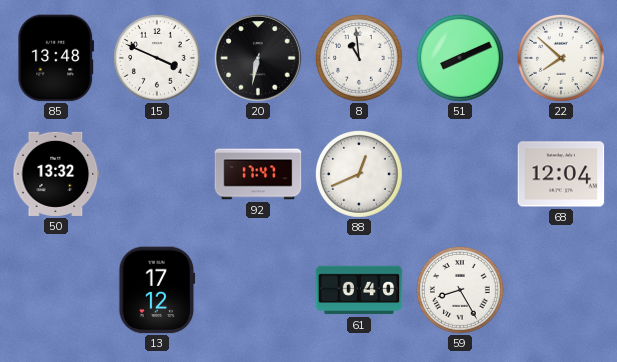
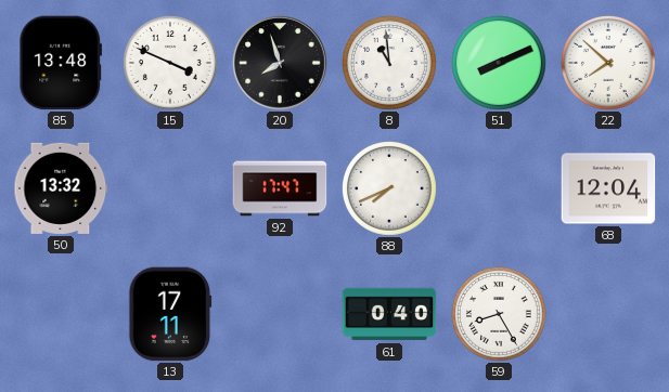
20: 6:32 -> 7:57
88: 12:41 -> 7:41
13: 17:12 -> 17:11
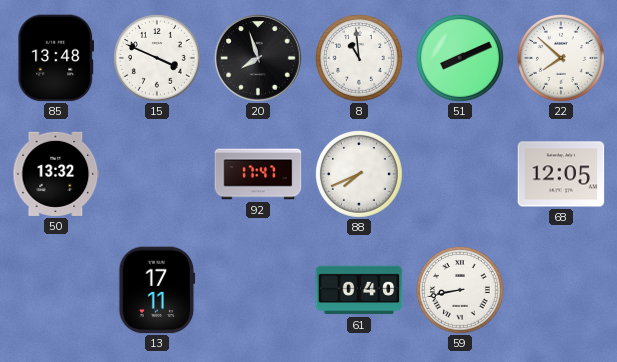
68: 12:04 -> 12:05
59: 8:25 -> 8:43
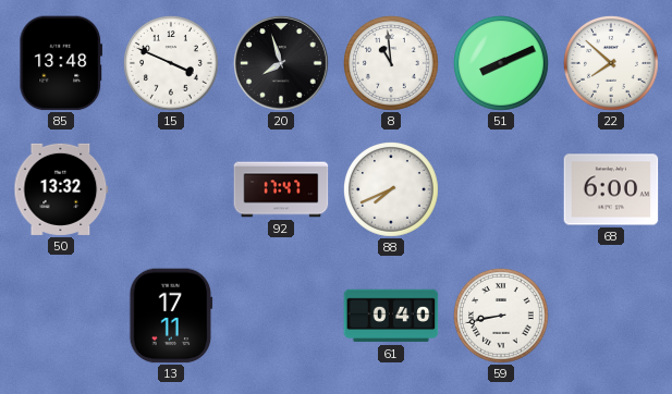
68: 12:05 -> 6:00
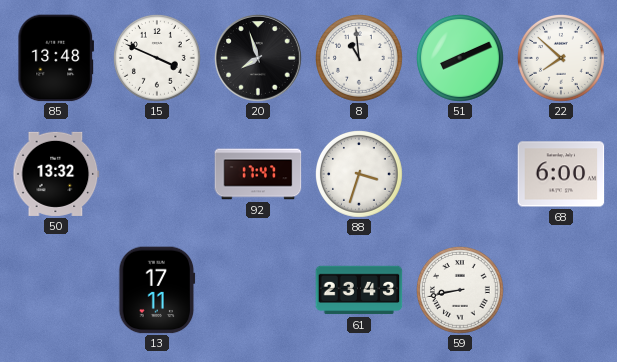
88: 7:41 -> 3:33
61: 0:40 -> 23:43
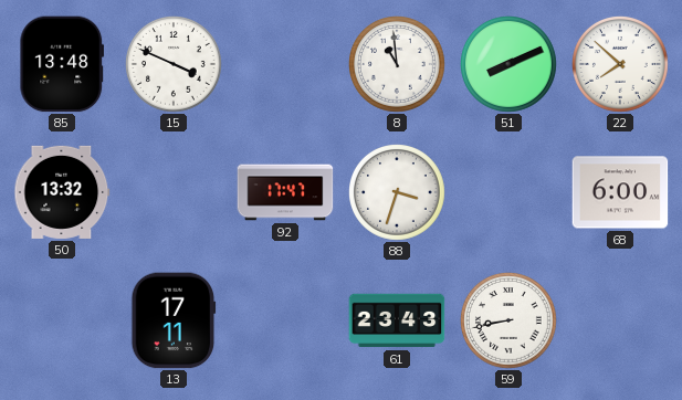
20: 7:57 -> none
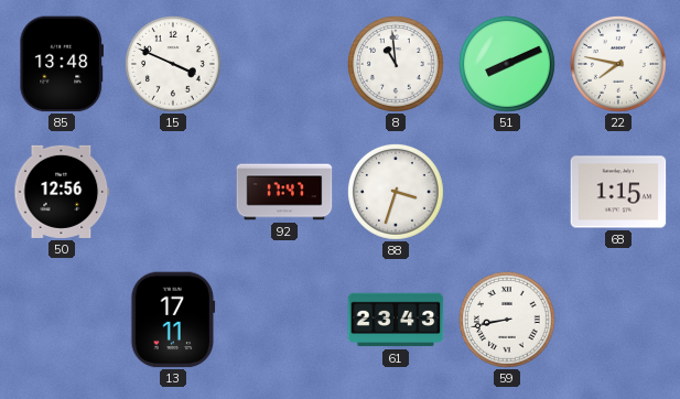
22: 7:52 -> 7:47
50: 13:32 -> 12:56
68: 6:00 -> 1:15
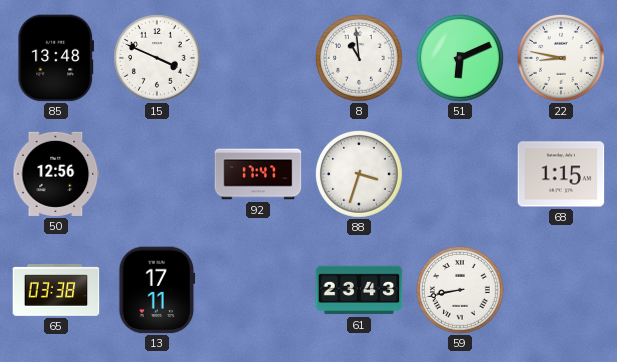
51: 8:11 -> 6:11
22: 7:47 -> 8:47
65: none -> 03:38
